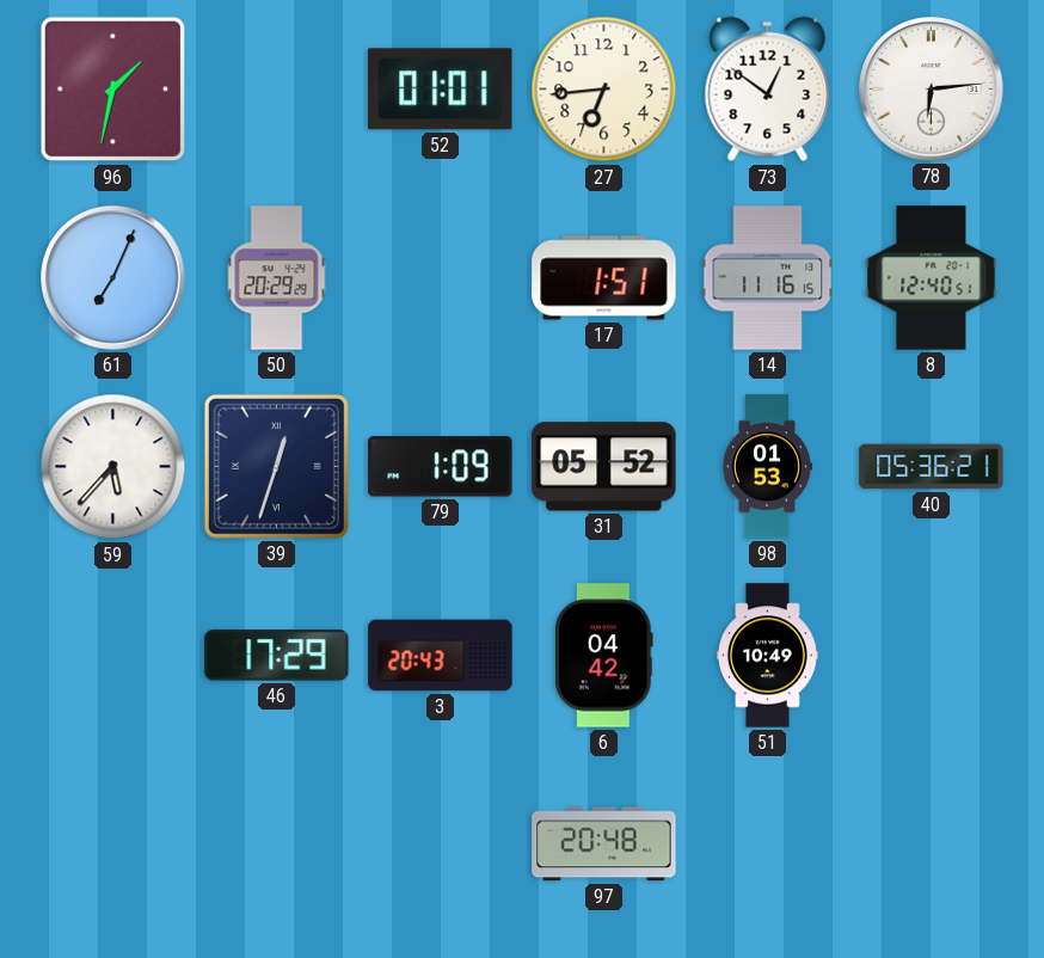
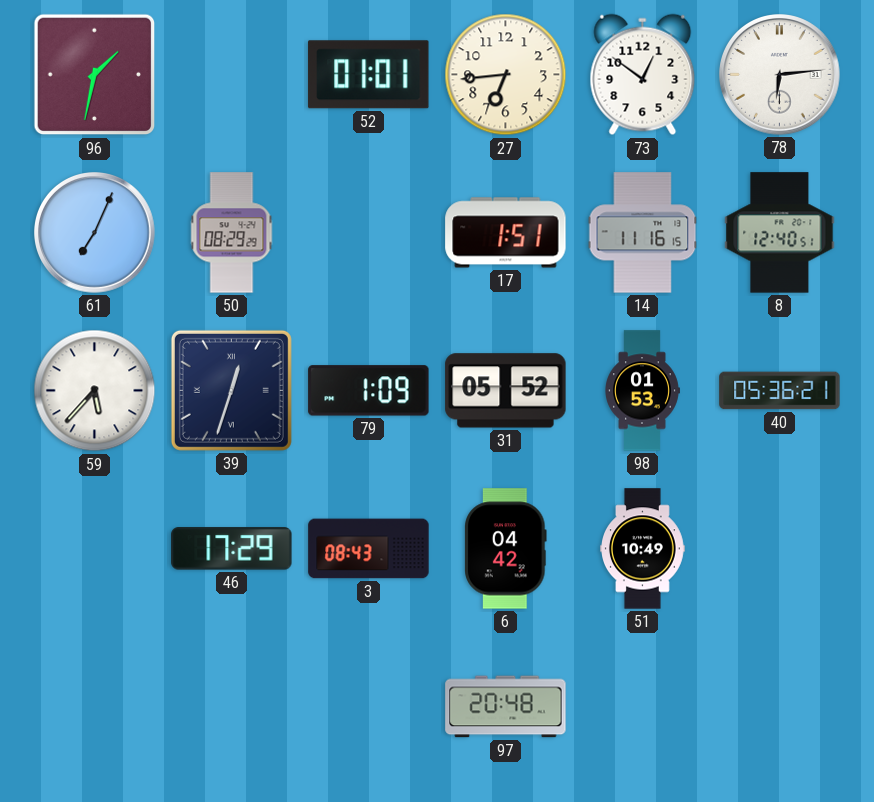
50: 20:29 -> 08:29
3: 20:43 -> 08:43
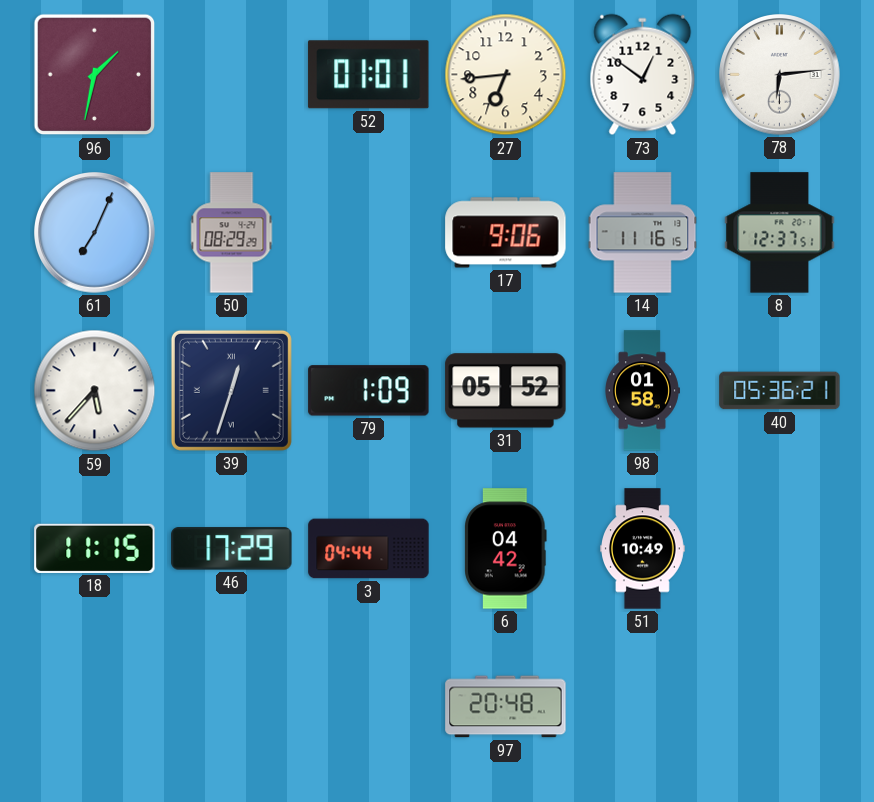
17: 1:51 -> 9:06
8: 12:40 -> 12:37
98: 01:53 -> 01:58
18: none -> 11:15
3: 08:43 -> 04:44
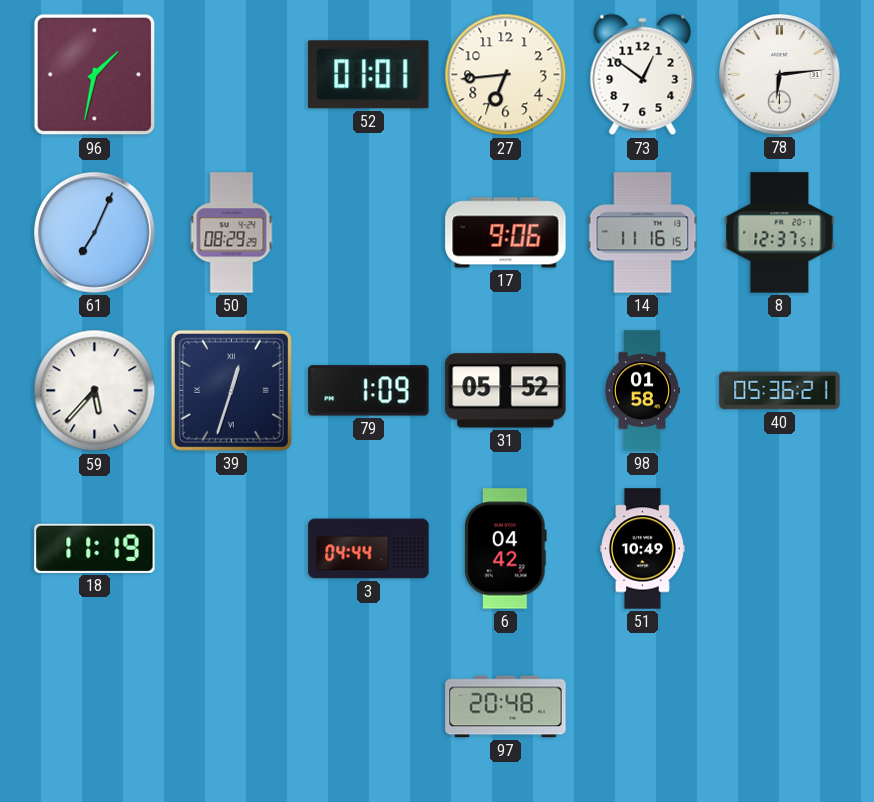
18: 11:15 -> 11:19
46: 17:29 -> none
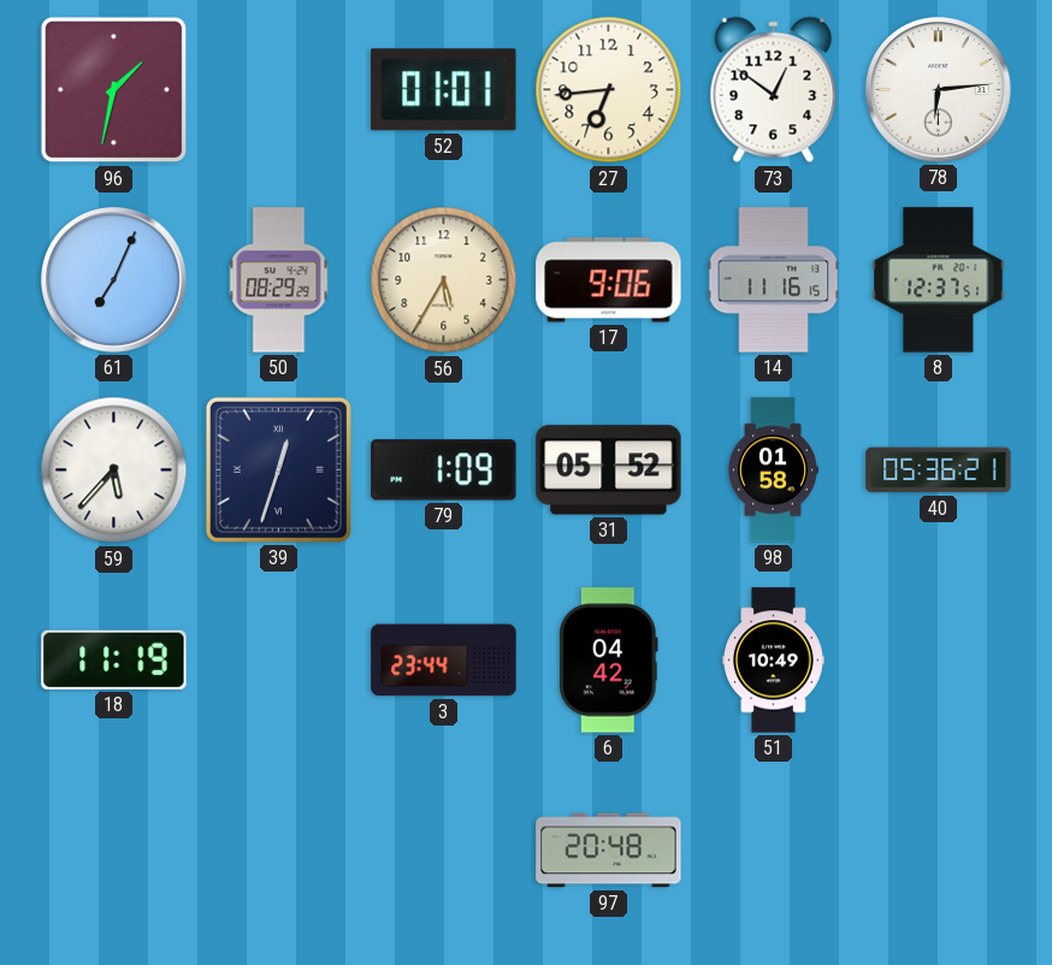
56: none -> 5:35
3: 04:44 -> 23:44
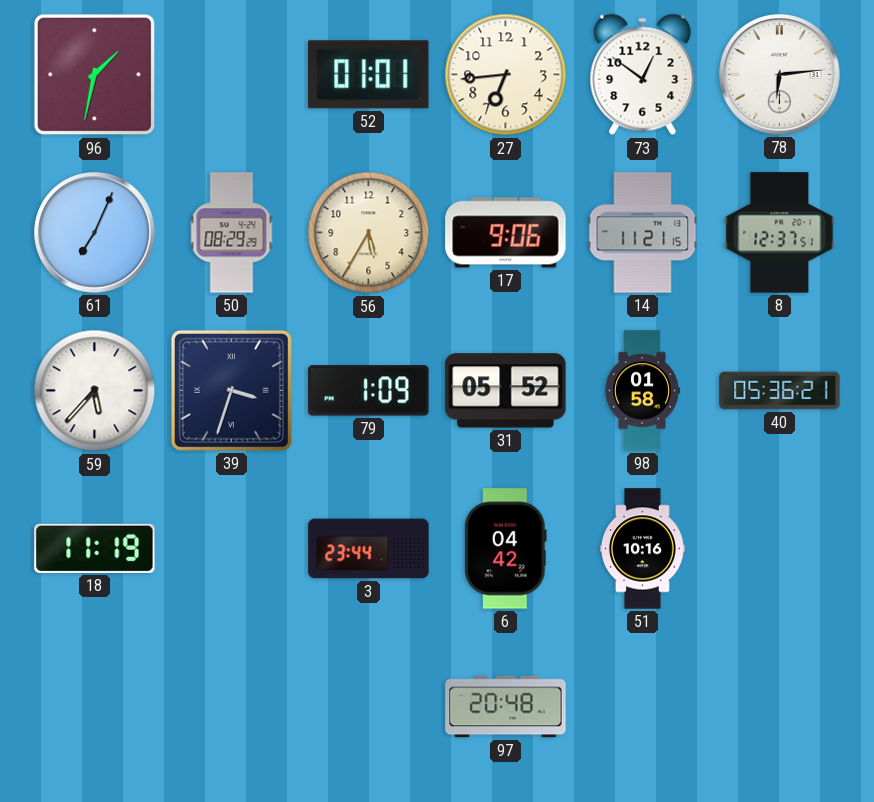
14: 11:16 -> 11:21
39: 12:33 -> 3:33
51: 10:49 -> 10:16
